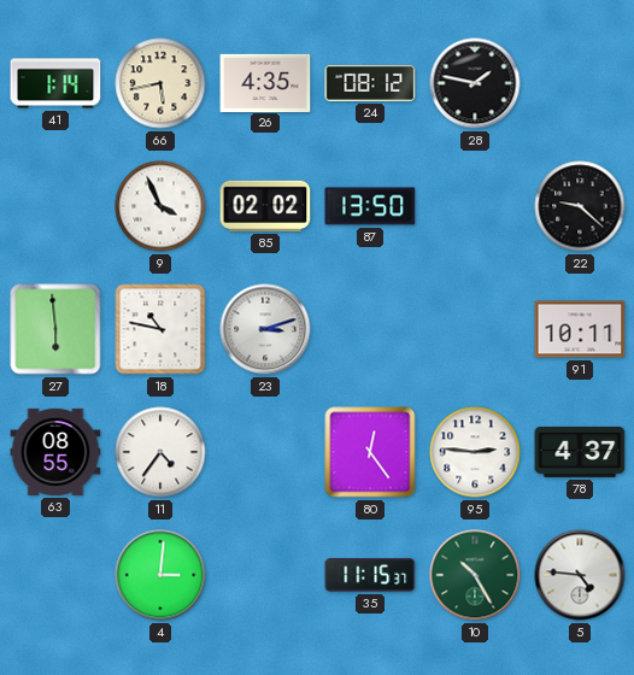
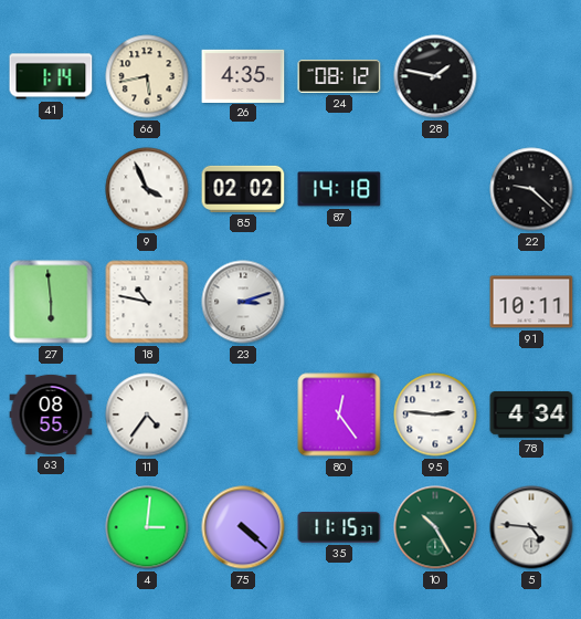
87: 13:50 -> 14:18
78: 4:37 -> 4:34
75: none -> 4:22
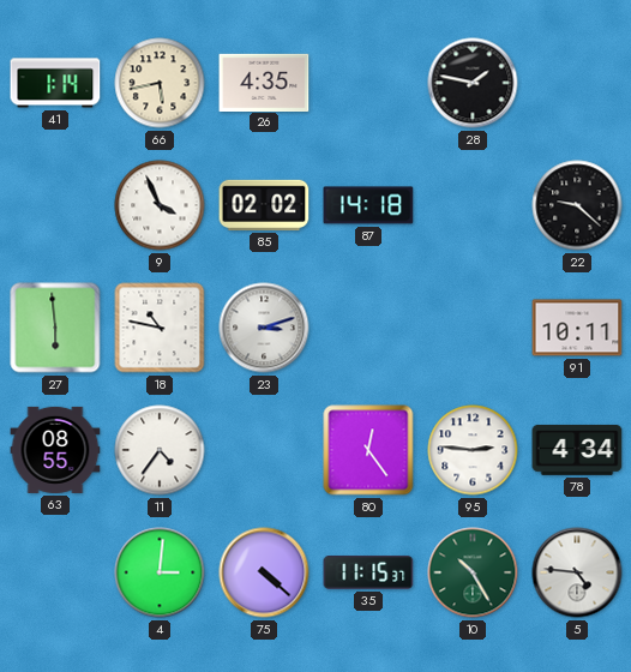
24: 08:12 -> none
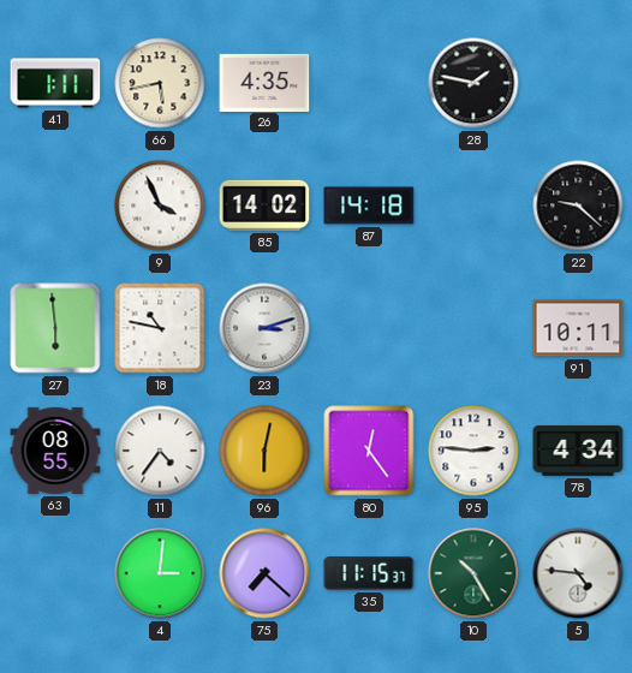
41: 1:14 -> 1:11
85: 02:02 -> 14:02
96: none -> 6:02
75: 4:22 -> 7:22
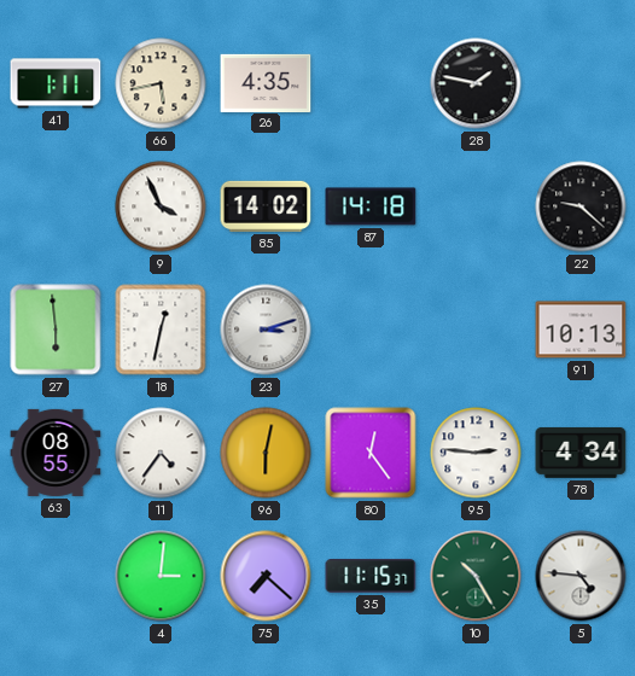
18: 10:47 -> 12:32
91: 10:11 -> 10:13
